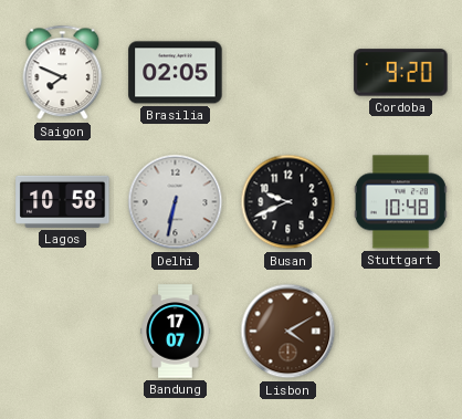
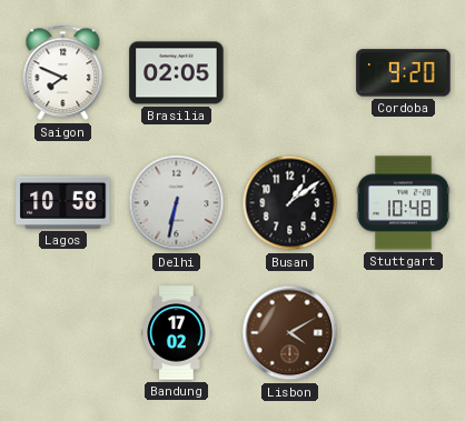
Busan: 9:41 -> 1:09
Bandung: 17:07 -> 17:02
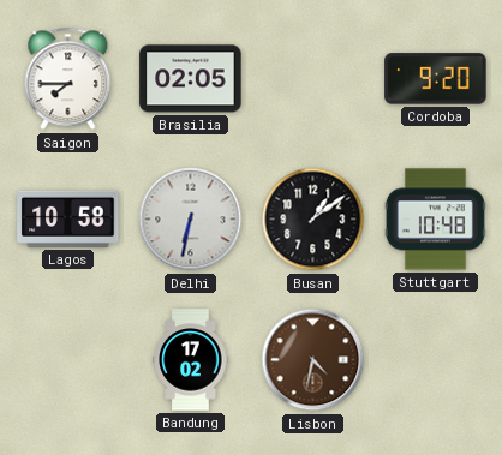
Saigon: 7:49 -> 7:45
Lisbon: 4:10 -> 4:32
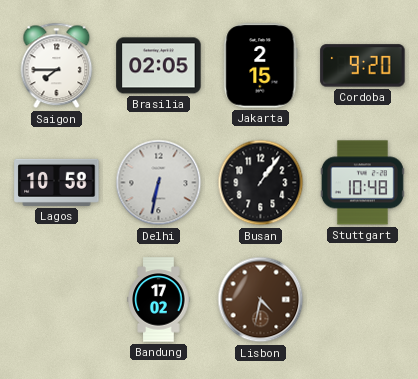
Jakarta: none -> 2:15
Busan: 1:09 -> 1:06
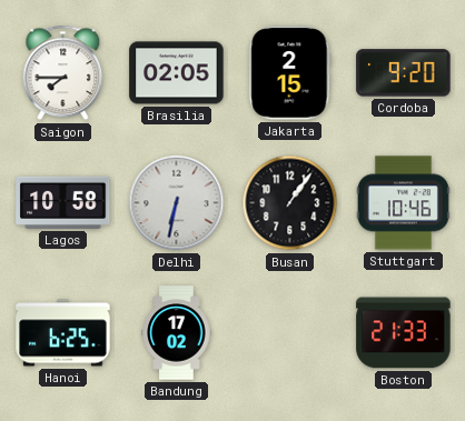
Stuttgart: 10:48 -> 10:46
Hanoi: none -> 6:25
Lisbon: 4:32 -> none
Boston: none -> 21:33
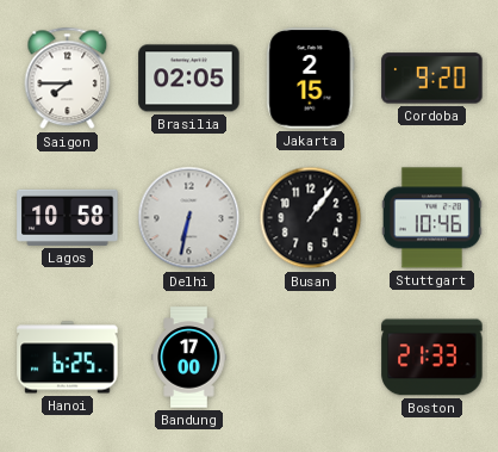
Bandung: 17:02 -> 17:00
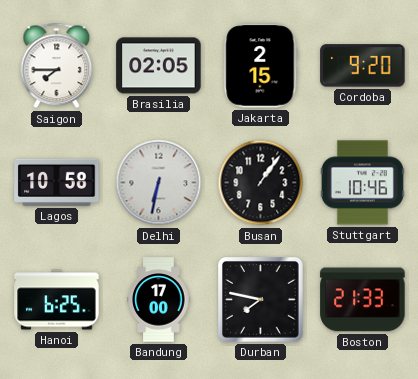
Durban: none -> 7:47
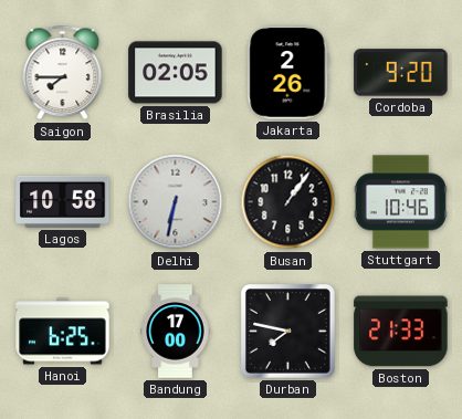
Jakarta: 2:15 -> 2:26
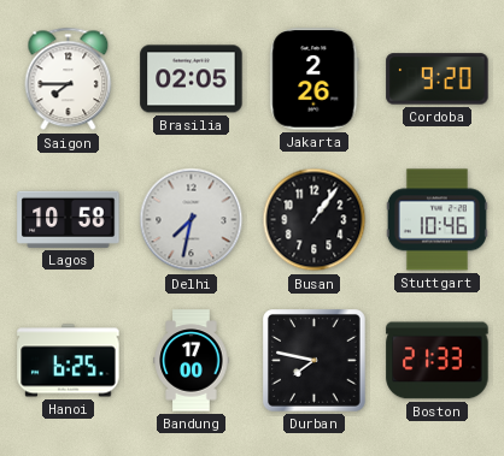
Delhi: 6:32 -> 7:32
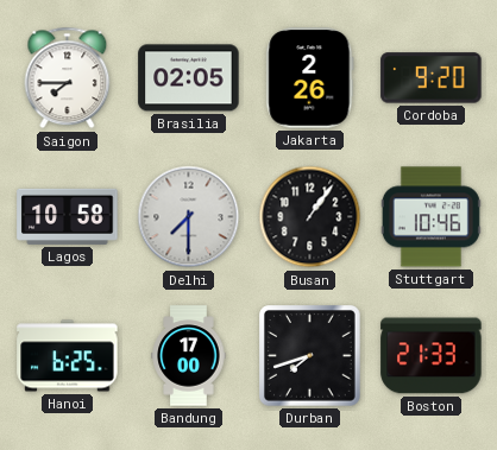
Delhi: 7:32 -> 7:30
Durban: 7:47 -> 7:42
